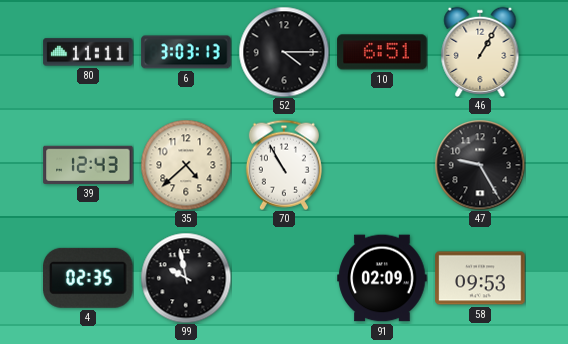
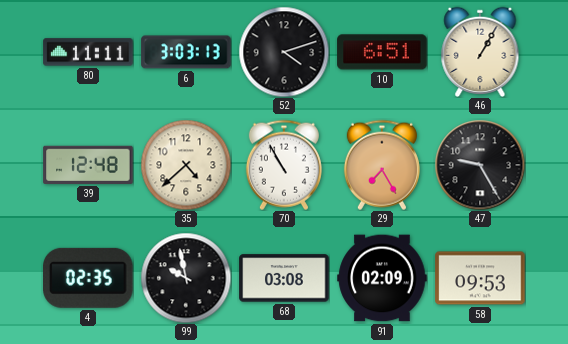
52: 4:15 -> 4:12
39: 12:43 -> 12:48
29: none -> 7:25
68: none -> 03:08
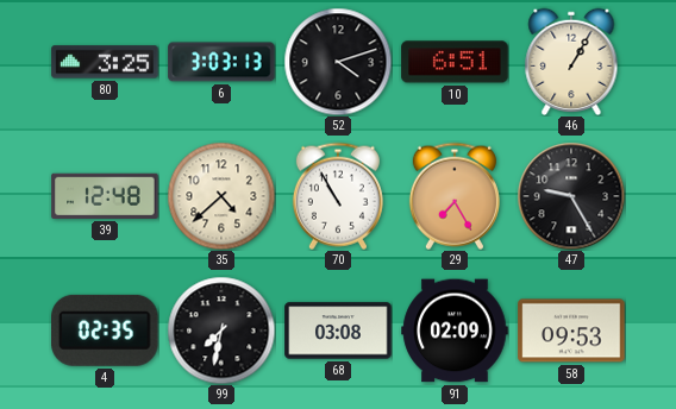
80: 11:11 -> 3:25
99: 9:58 -> 7:32
